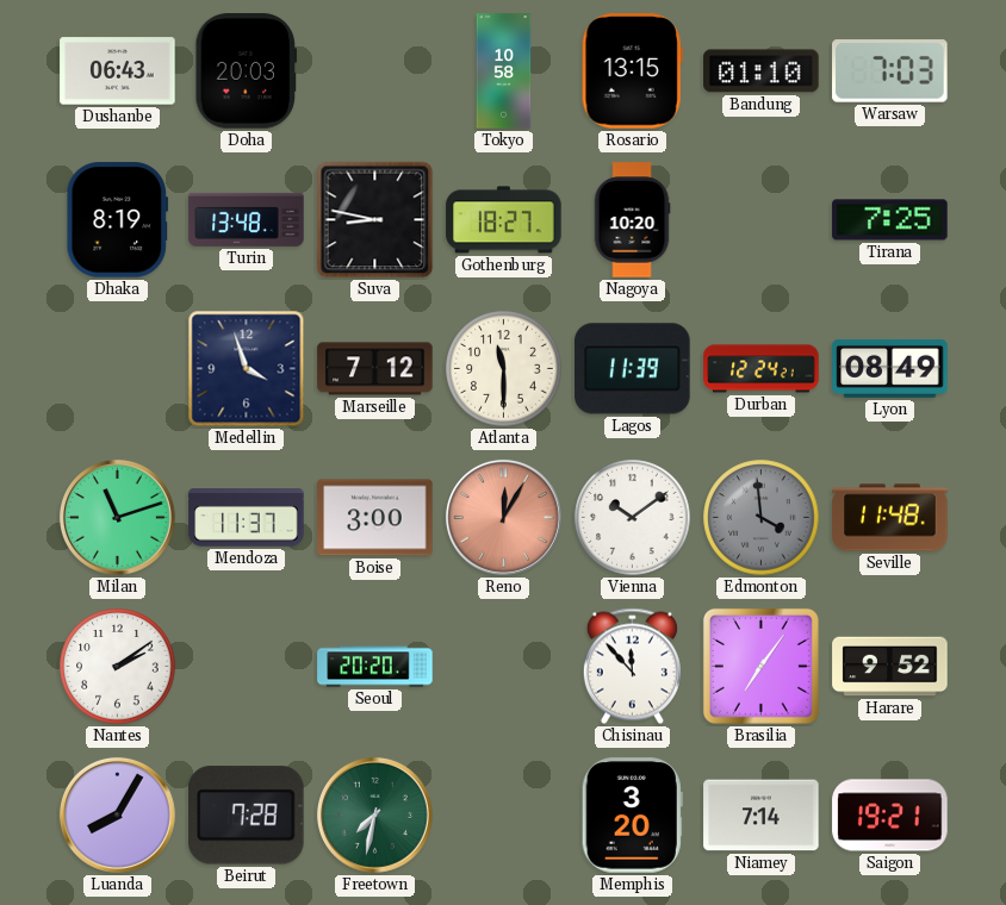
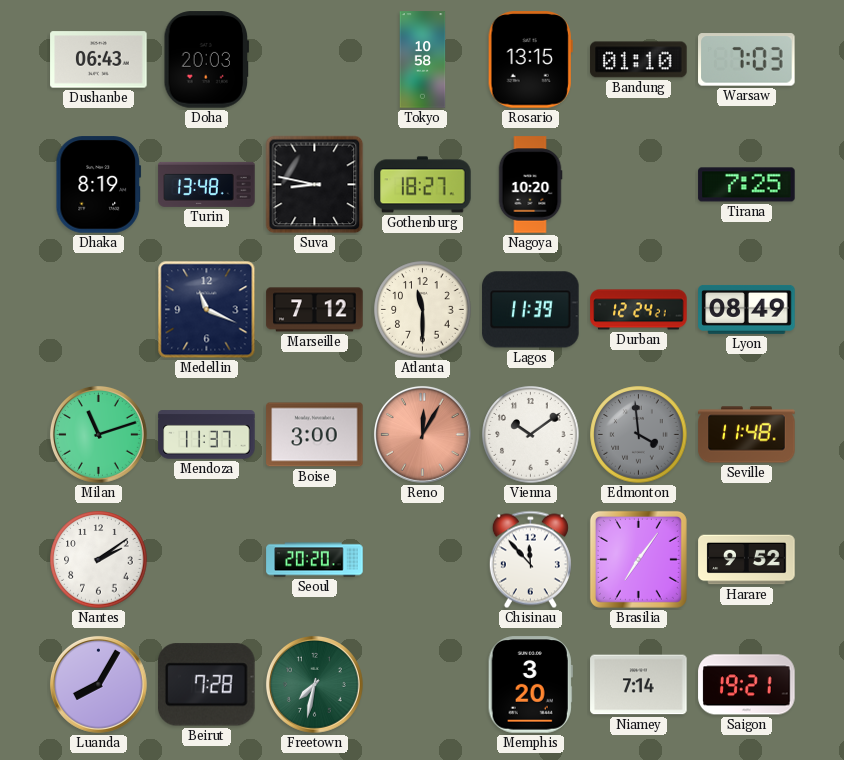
Medellin: 3:57 -> 11:19
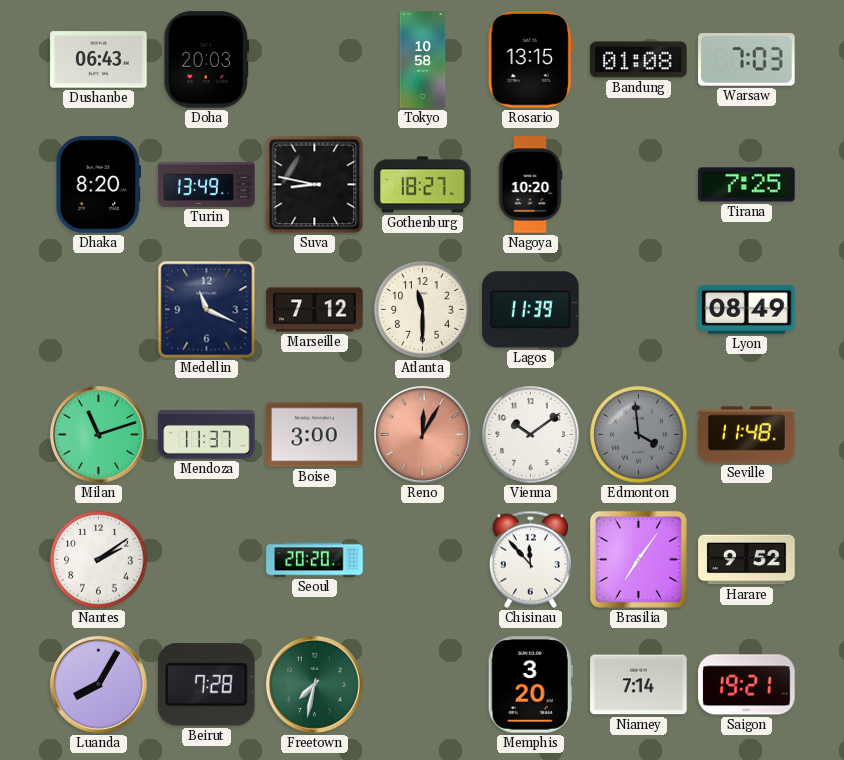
Bandung: 01:10 -> 01:08
Dhaka: 8:19 -> 8:20
Turin: 13:48 -> 13:49
Durban: 12:24 -> none
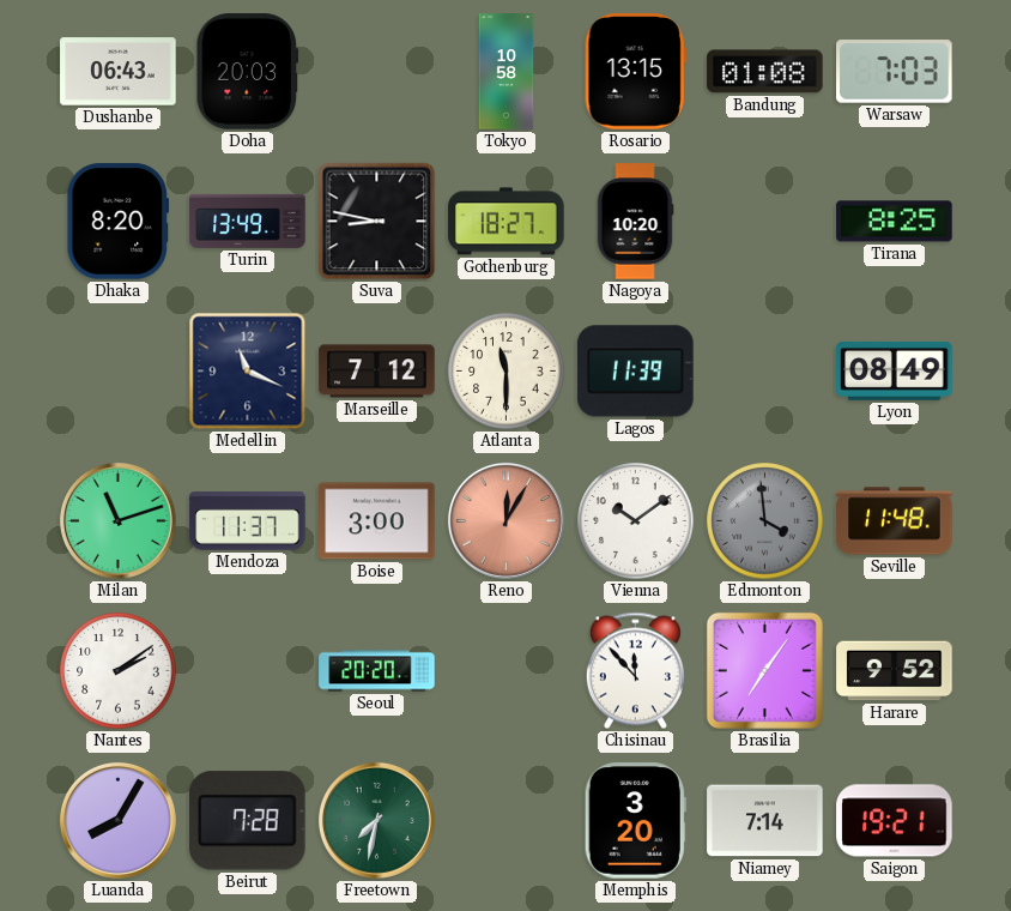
Tirana: 7:25 -> 8:25
